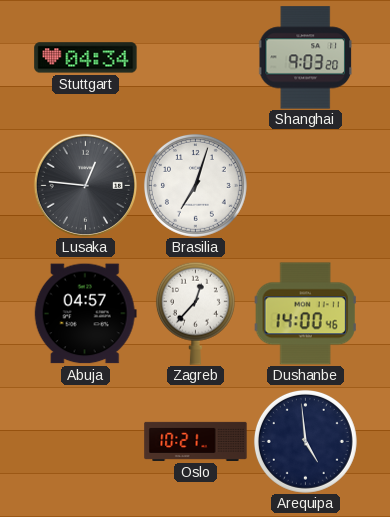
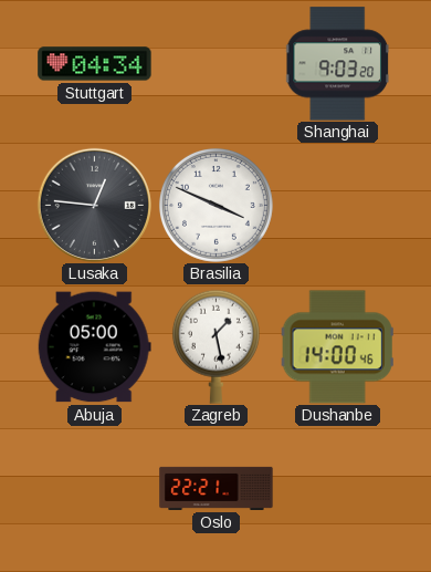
Brasilia: 7:03 -> 3:49
Abuja: 04:57 -> 05:00
Zagreb: 12:37 -> 1:28
Oslo: 10:21 -> 22:21
Arequipa: 4:59 -> none
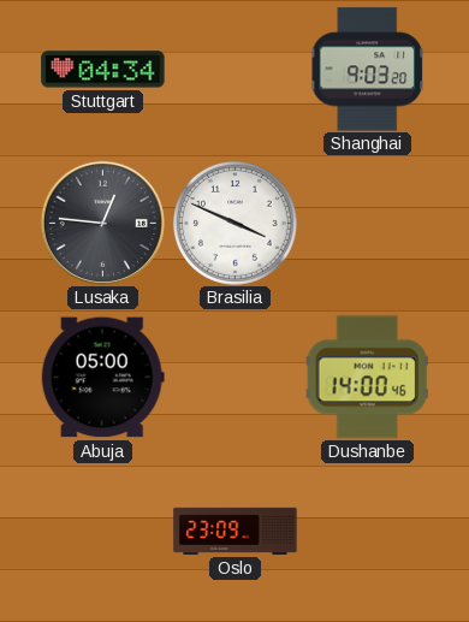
Zagreb: 1:28 -> none
Oslo: 22:21 -> 23:09
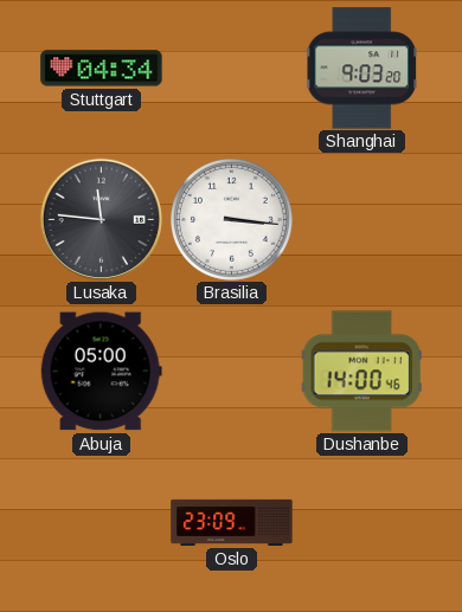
Lusaka: 12:46 -> 11:46
Brasilia: 3:49 -> 3:16
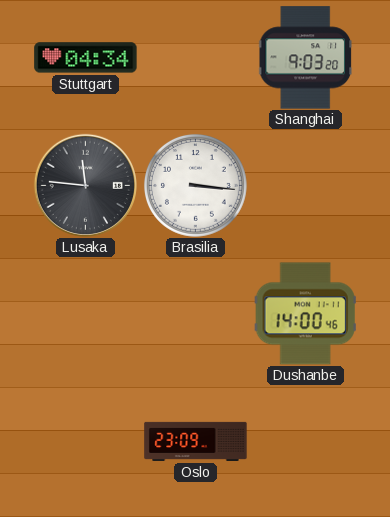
Abuja: 05:00 -> none
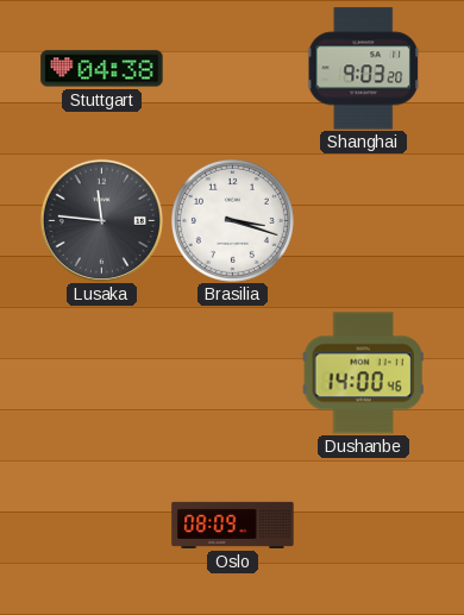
Stuttgart: 04:34 -> 04:38
Brasilia: 3:16 -> 3:18
Oslo: 23:09 -> 08:09
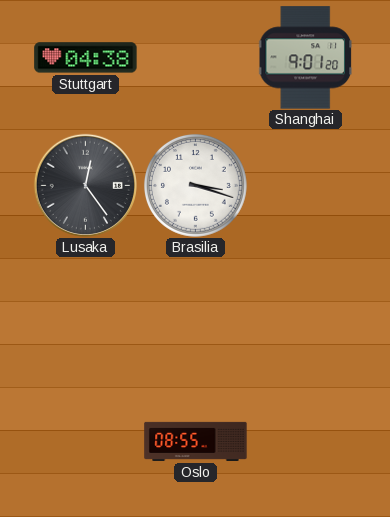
Shanghai: 9:03 -> 9:01
Lusaka: 11:46 -> 12:24
Dushanbe: 14:00 -> none
Oslo: 08:09 -> 08:55
